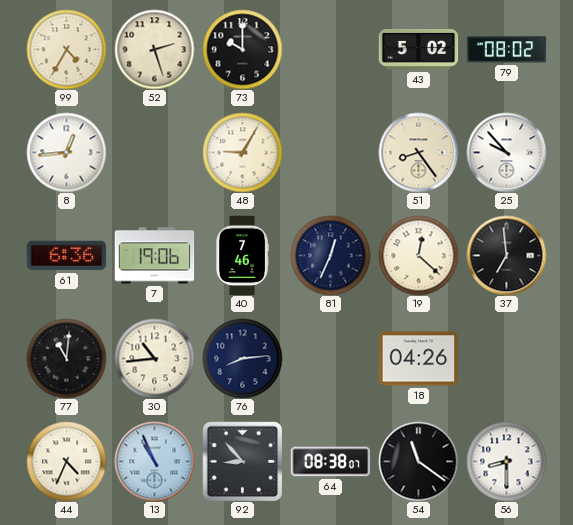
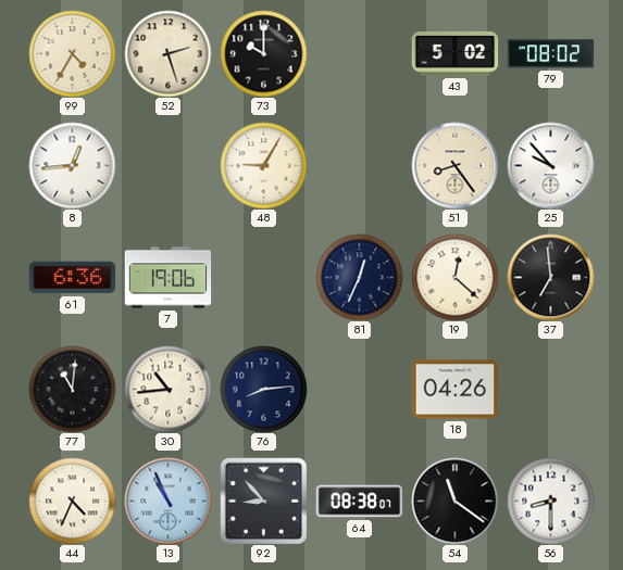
40: 7:46 -> none
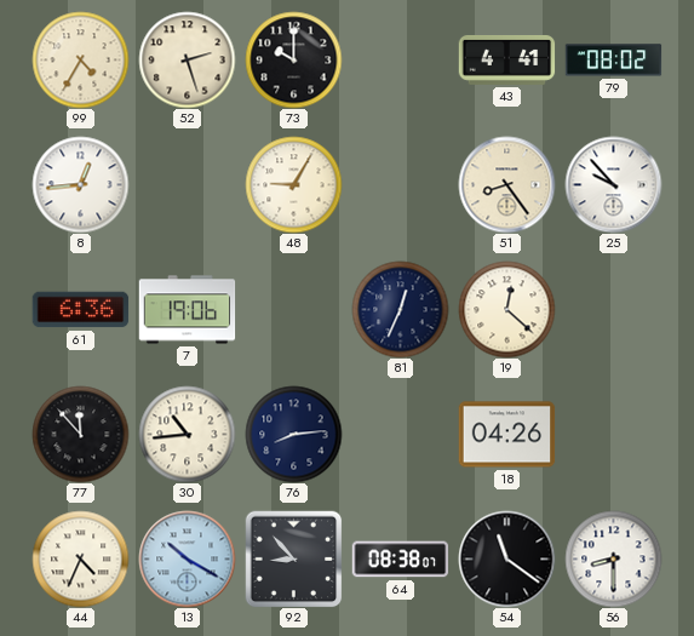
43: 5:02 -> 4:41
37: 6:59 -> none
77: 11:01 -> 11:53
13: 10:56 -> 10:20
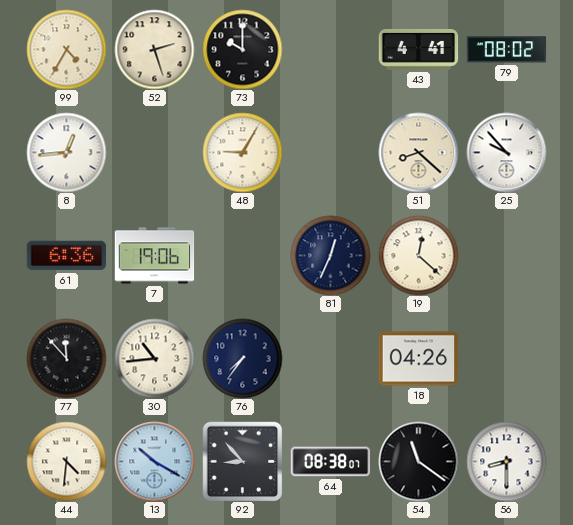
51: 8:24 -> 8:22
76: 8:14 -> 7:36
44: 4:34 -> 4:31
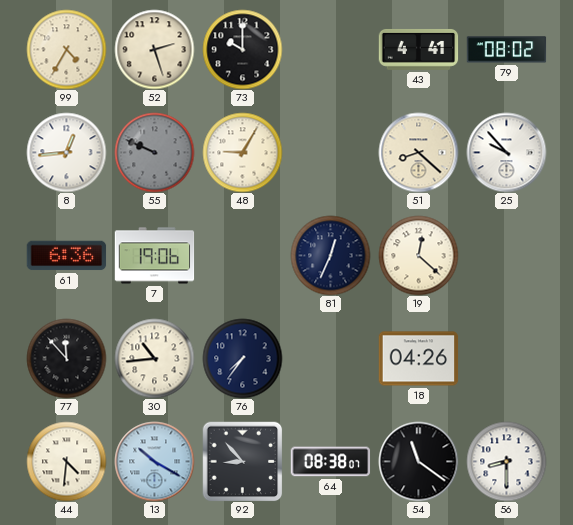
55: none -> 9:49
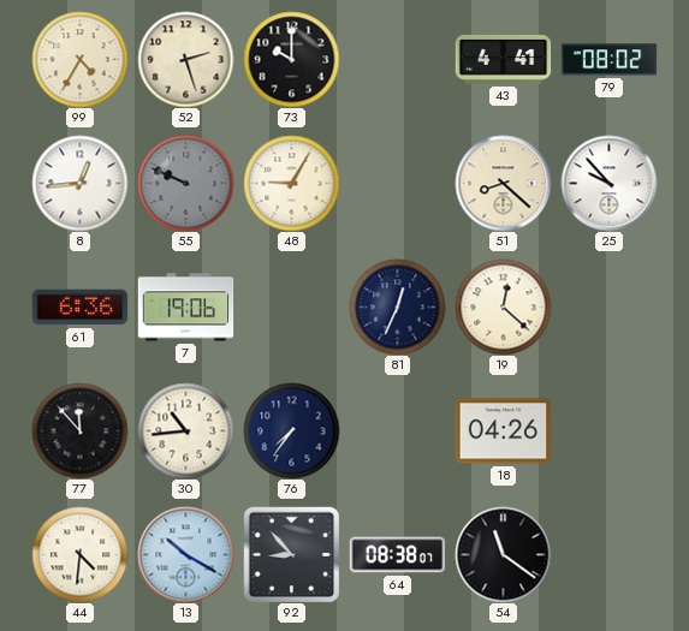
56: 8:30 -> none
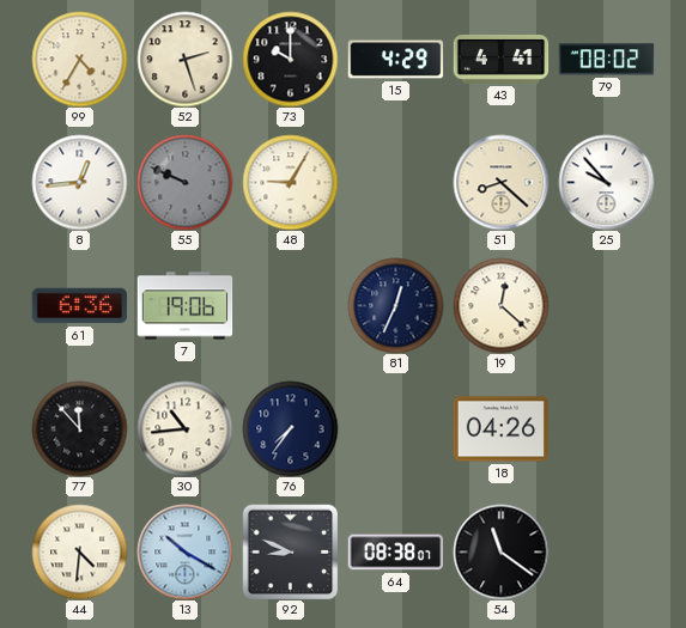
15: none -> 4:29
92: 8:53 -> 8:49
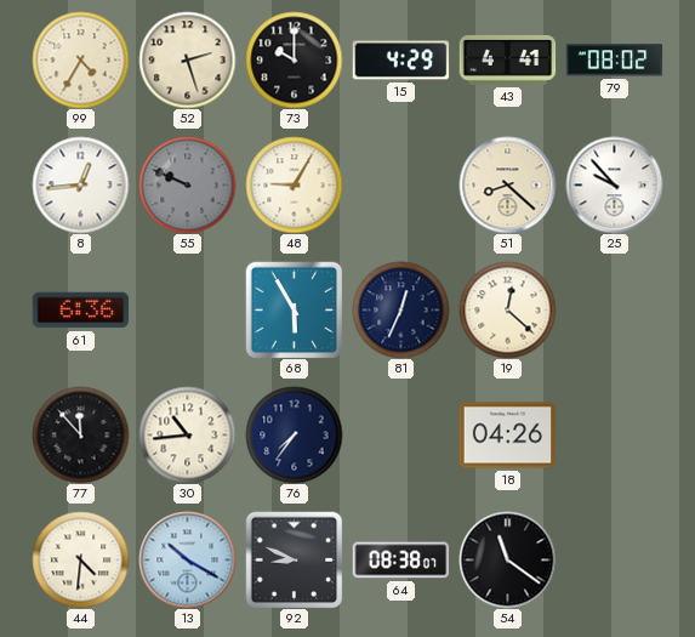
7: 19:06 -> none
68: none -> 5:55
